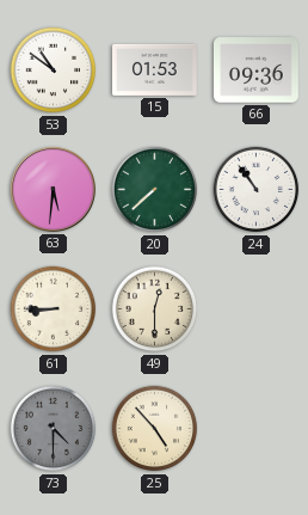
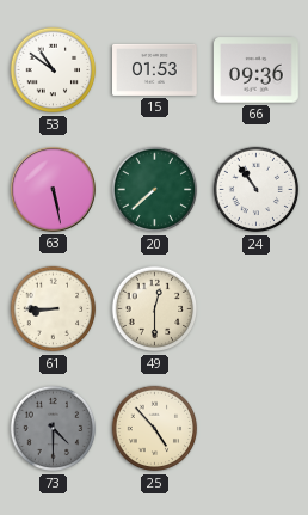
63: 5:31 -> 5:28
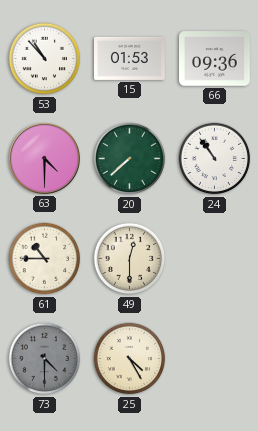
53: 10:51 -> 10:53
63: 5:28 -> 4:30
61: 8:45 -> 10:45
25: 4:53 -> 4:25
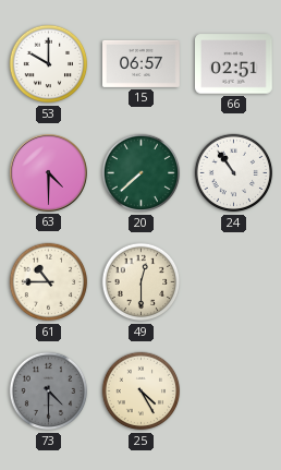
53: 10:53 -> 10:00
15: 01:53 -> 06:57
66: 09:36 -> 02:51
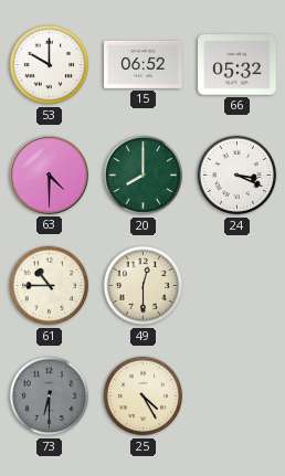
15: 06:57 -> 06:52
66: 02:51 -> 05:32
20: 7:38 -> 8:00
24: 10:54 -> 3:19
73: 4:30 -> 6:30
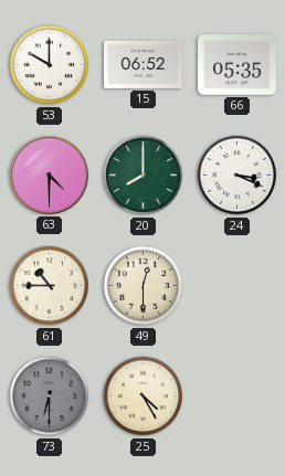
66: 05:32 -> 05:35
